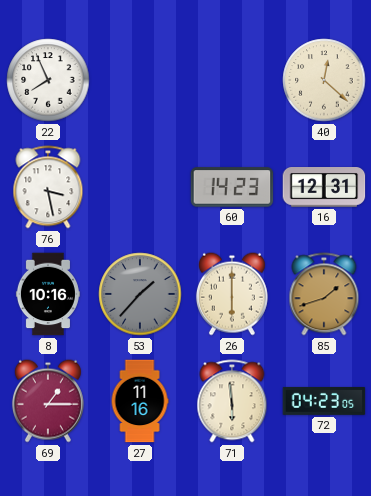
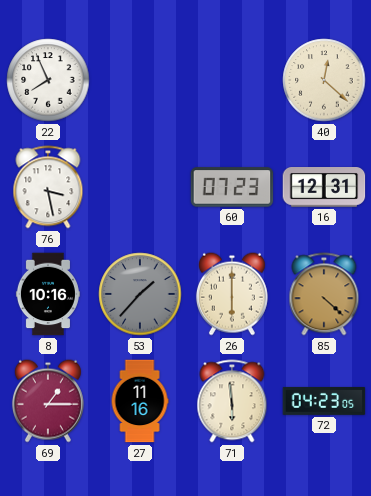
60: 14:23 -> 07:23
85: 1:42 -> 4:22
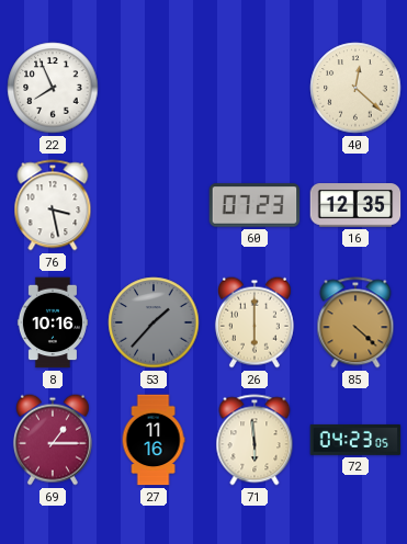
16: 12:31 -> 12:35
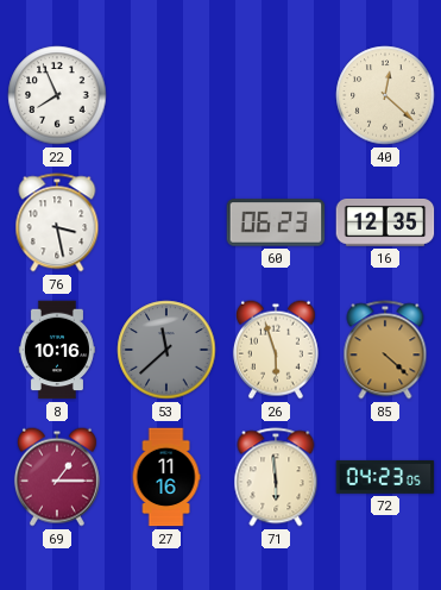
60: 07:23 -> 06:23
53: 1:37 -> 11:38
26: 6:00 -> 5:57
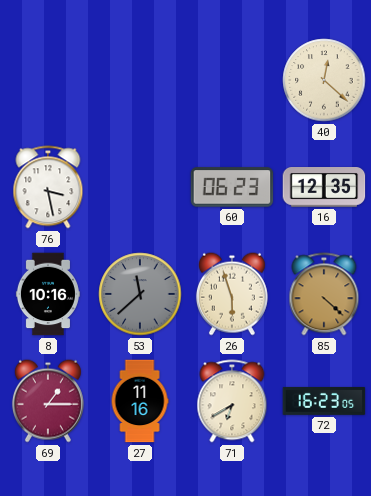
22: 7:56 -> none
71: 5:59 -> 6:40
72: 04:23 -> 16:23
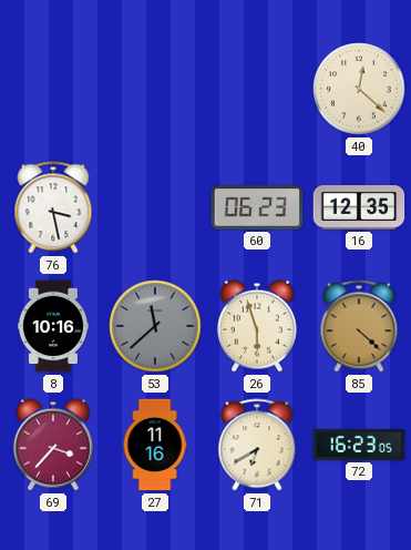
69: 1:15 -> 3:37
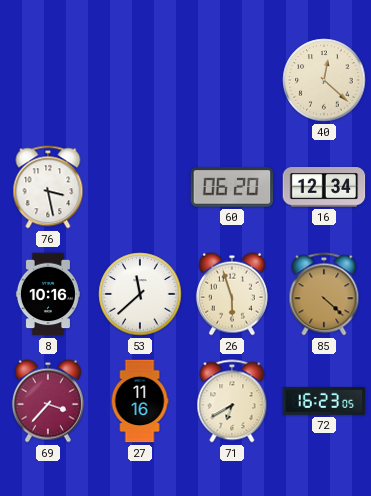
60: 06:23 -> 06:20
16: 12:35 -> 12:34
53 dial: grey -> white
